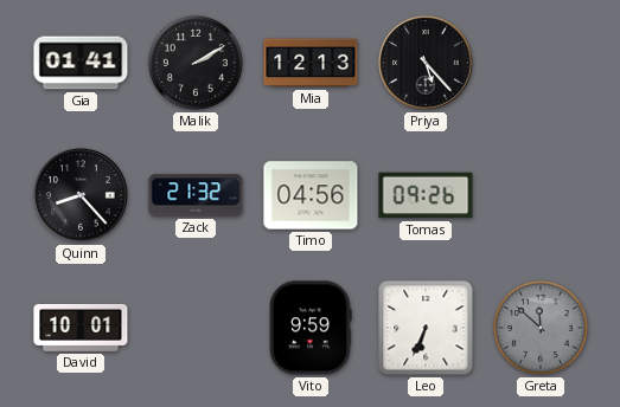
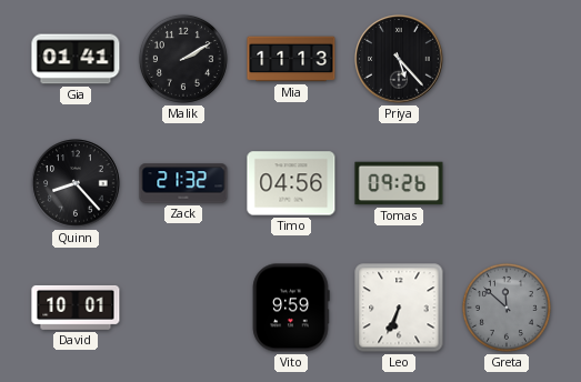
Mia: 12:13 -> 11:13
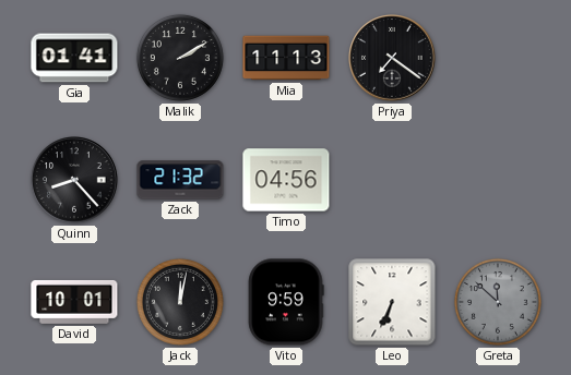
Priya: 5:23 -> 7:21
Tomas: 09:26 -> none
Jack: none -> 12:02
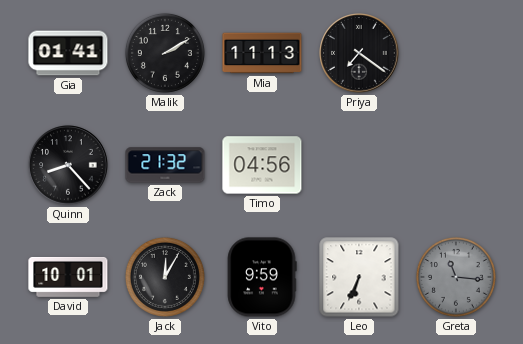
Jack: 12:02 -> 12:05
Greta: 11:52 -> 11:16
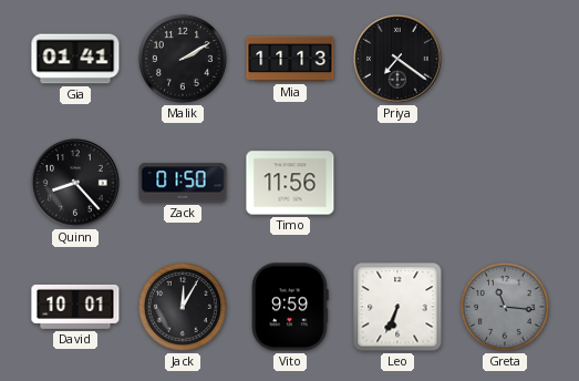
Zack: 21:32 -> 01:50
Timo: 04:56 -> 11:56
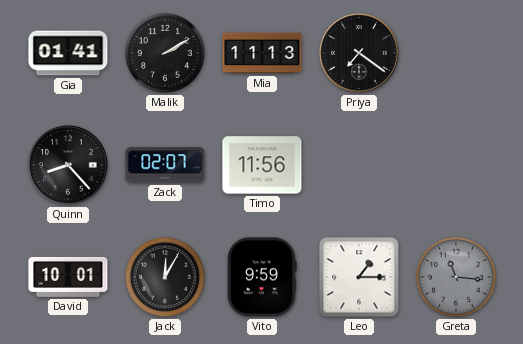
Zack: 01:50 -> 02:07
Leo: 6:34 -> 1:15
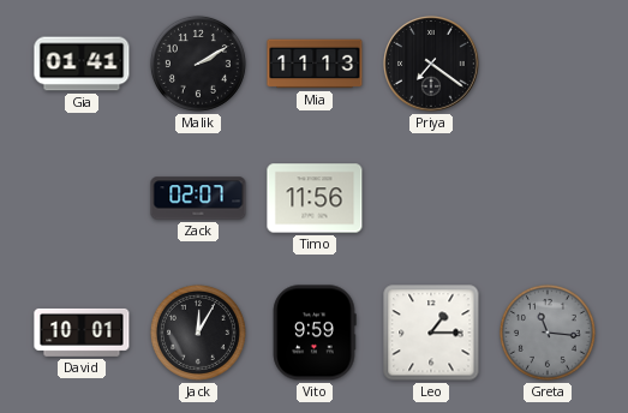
Quinn: 8:23 -> none
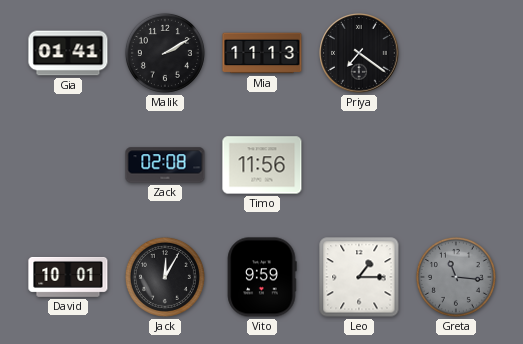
Zack: 02:07 -> 02:08
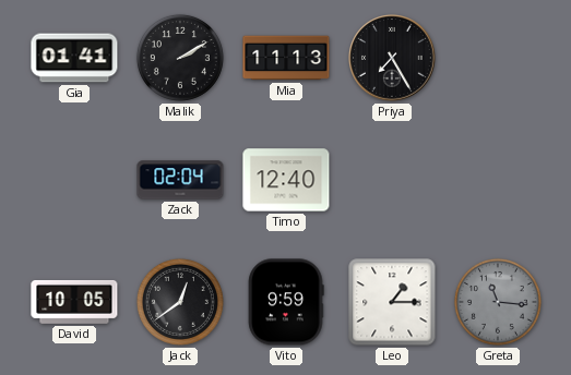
Priya: 7:21 -> 7:25
Zack: 02:08 -> 02:04
Timo: 11:56 -> 12:40
David: 10:01 -> 10:05
Jack: 12:05 -> 12:39
